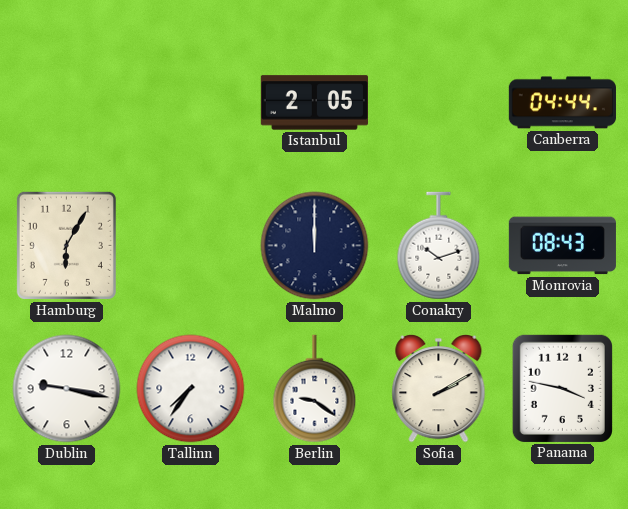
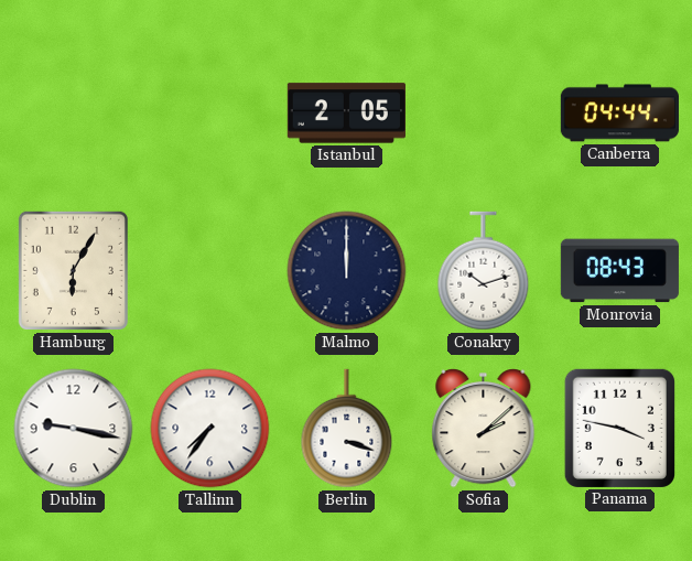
Berlin: 9:21 -> 3:18
Sofia: 2:10 -> 2:08
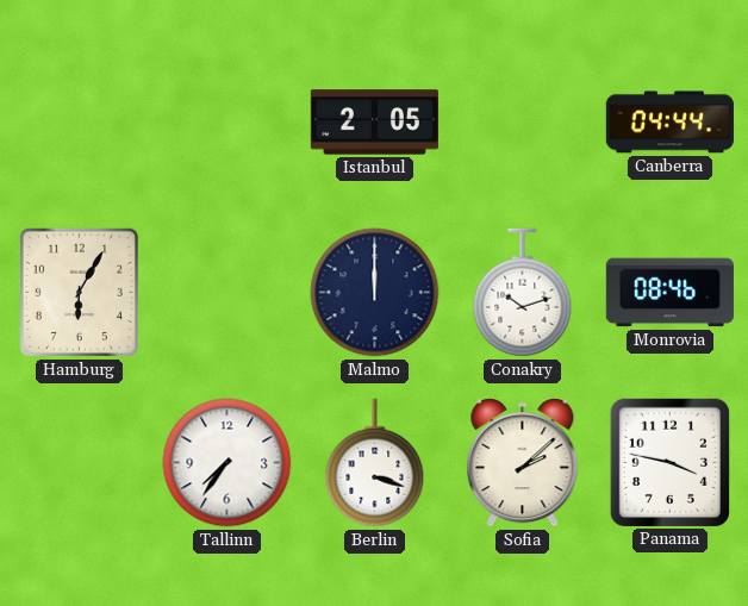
Monrovia: 08:43 -> 08:46
Dublin: 9:17 -> none
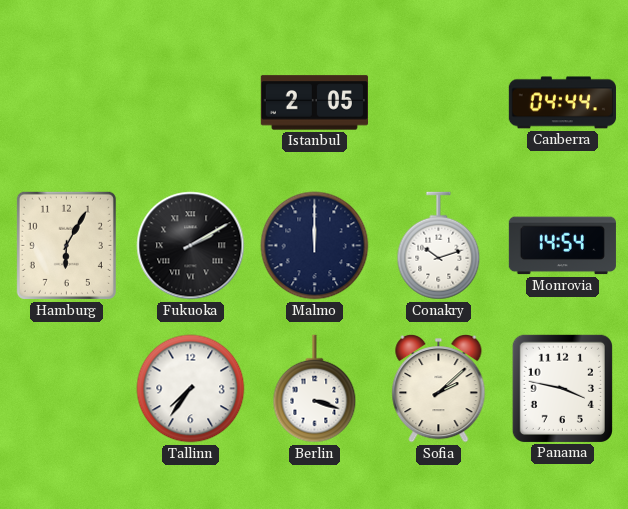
Fukuoka: none -> 2:10
Monrovia: 08:46 -> 14:54
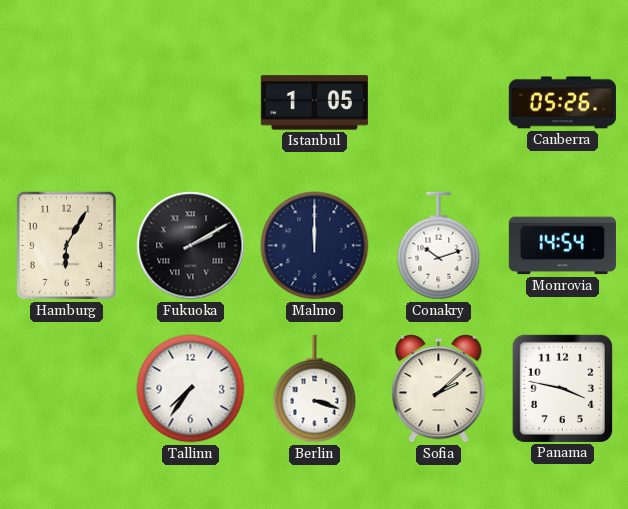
Istanbul: 2:05 -> 1:05
Canberra: 04:44 -> 05:26
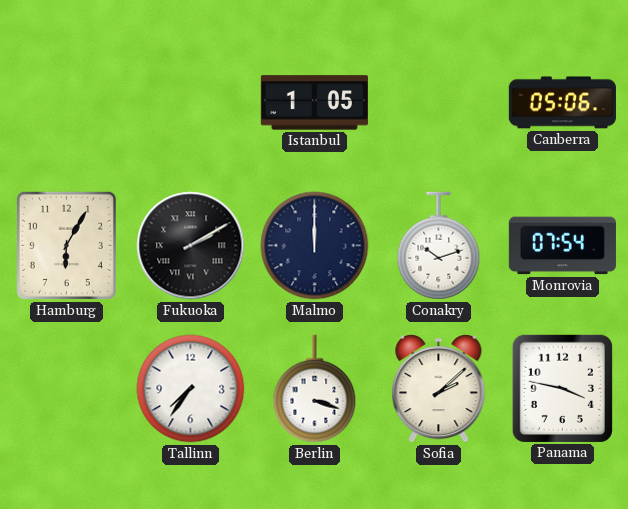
Canberra: 05:26 -> 05:06
Monrovia: 14:54 -> 07:54
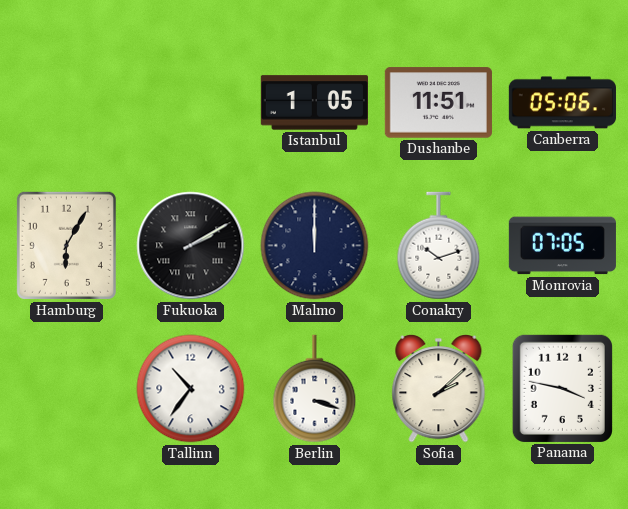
Dushanbe: none -> 11:51
Monrovia: 07:54 -> 07:05
Tallinn: 7:36 -> 10:36
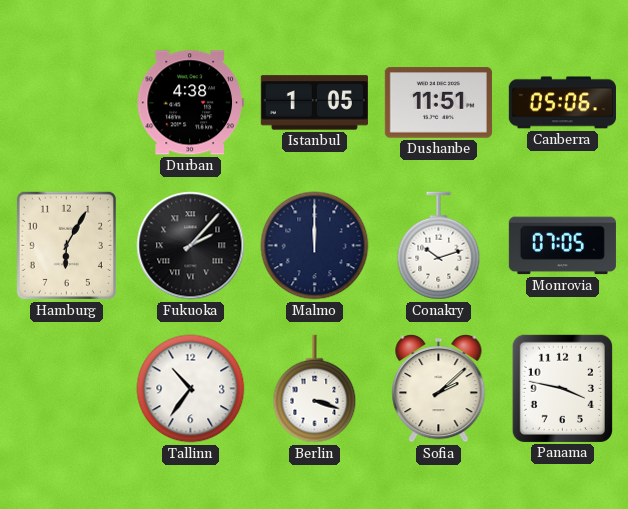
Durban: none -> 4:38
Fukuoka: 2:10 -> 2:07
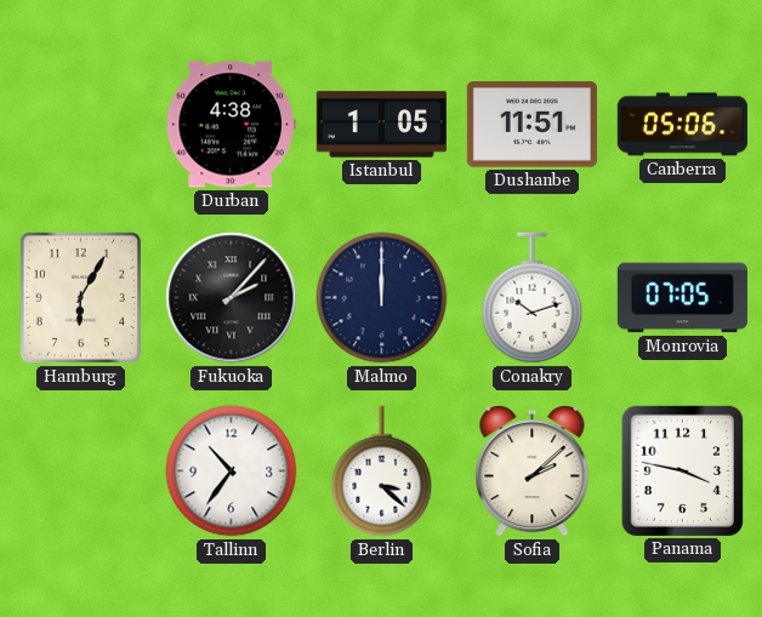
Berlin: 3:18 -> 3:22
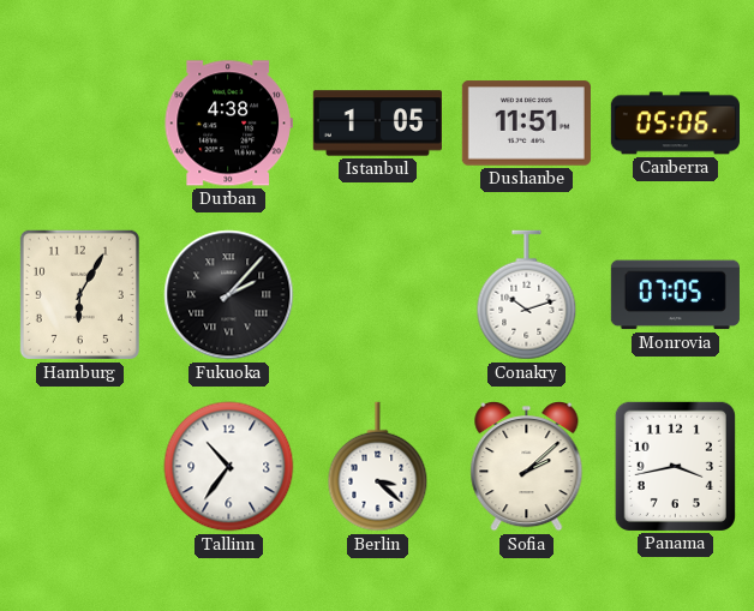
Malmo: 12:00 -> none
Panama: 3:47 -> 3:43
